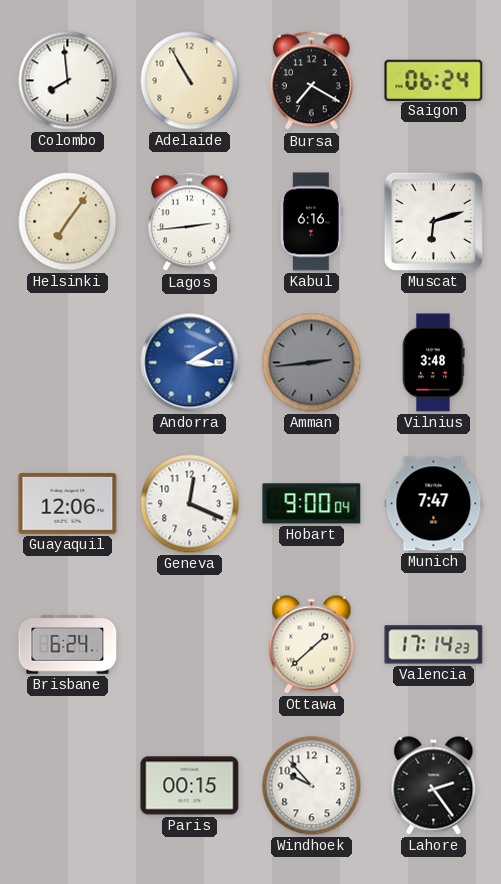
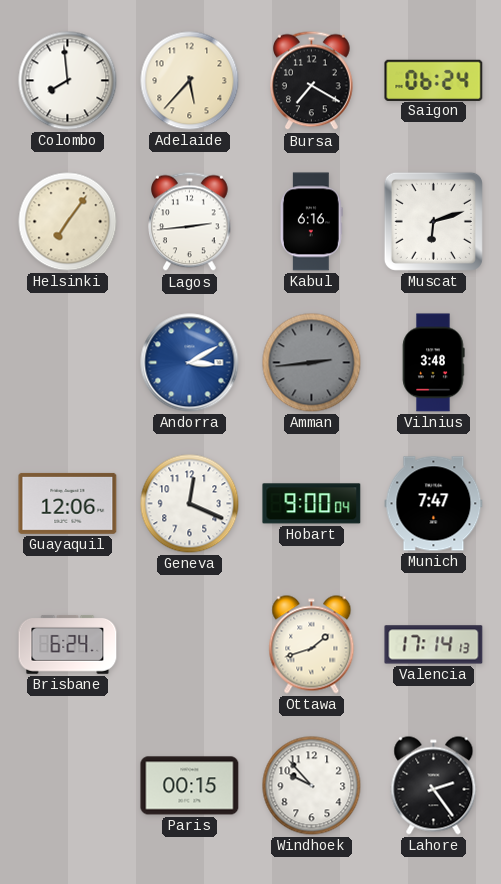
Adelaide: 10:55 -> 5:37
Ottawa: 1:38 -> 1:42
Valencia: 17:14:23 -> 17:14:13
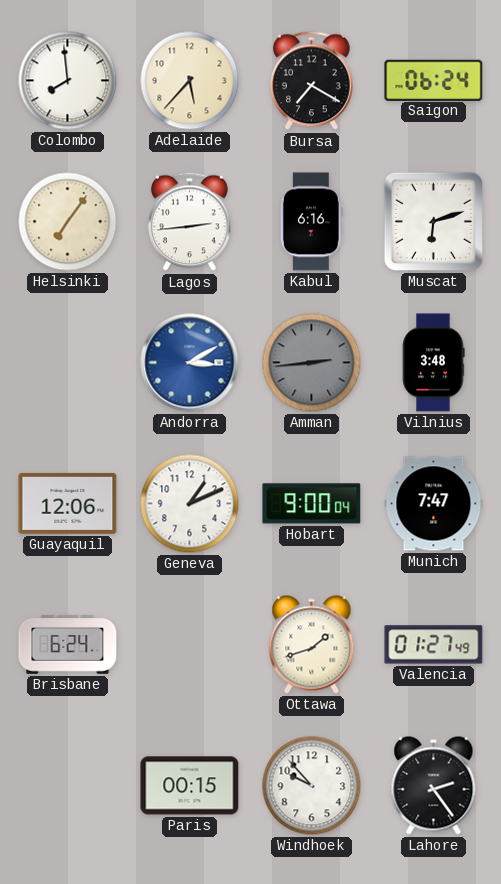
Geneva: 12:19 -> 1:11
Valencia: 17:14 -> 01:27
